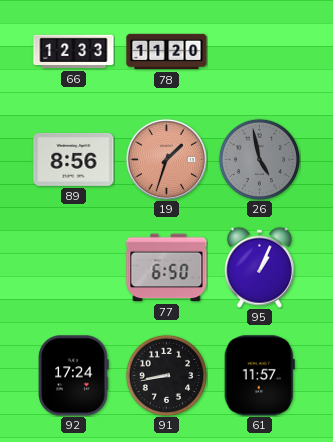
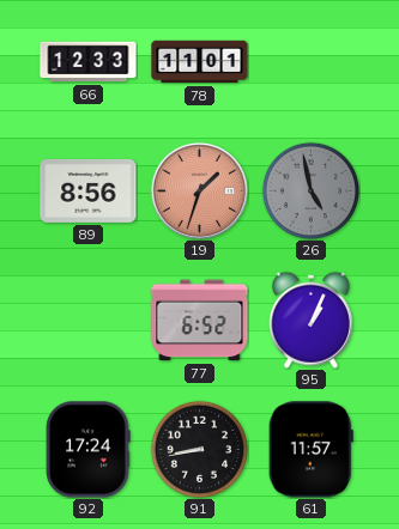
78: 11:20 -> 11:01
77: 6:50 -> 6:52
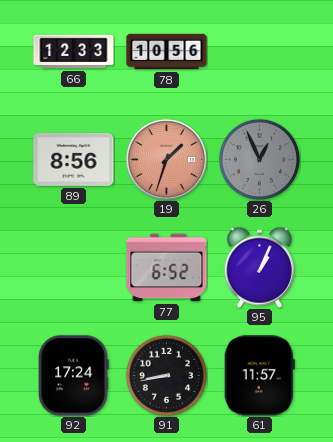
78: 11:01 -> 10:56
26: 4:58 -> 12:56
